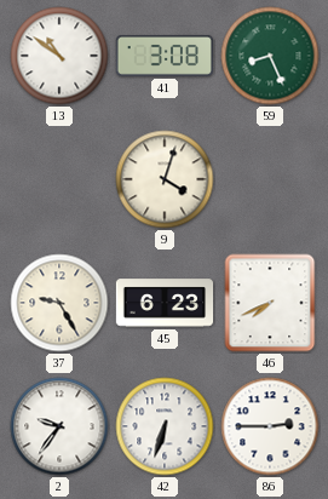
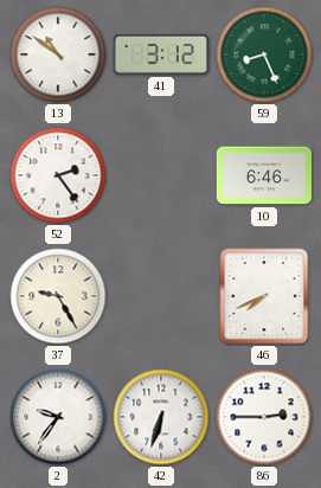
41: 3:08 -> 3:12
52: none -> 2:24
9: 4:03 -> none
10: none -> 6:46
45: 6:23 -> none
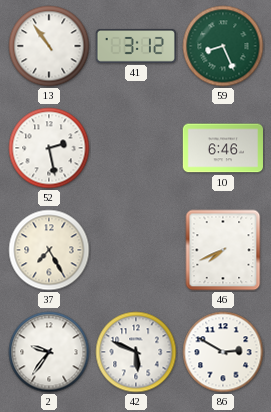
13: 10:51 -> 10:54
52: 2:24 -> 2:28
37: 9:25 -> 7:25
42: 6:33 -> 5:49
86: 2:45 -> 2:50
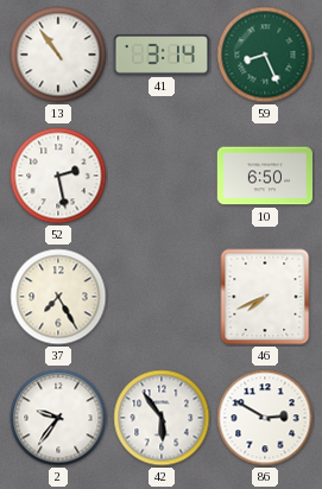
41: 3:12 -> 3:14
10: 6:46 -> 6:50
42: 5:49 -> 5:54
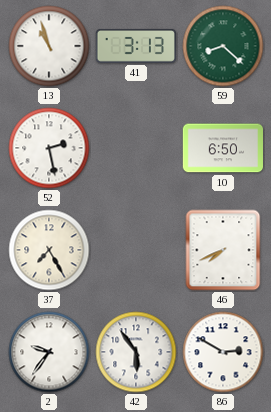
13: 10:54 -> 10:57
41: 3:14 -> 3:13
59: 8:26 -> 8:22
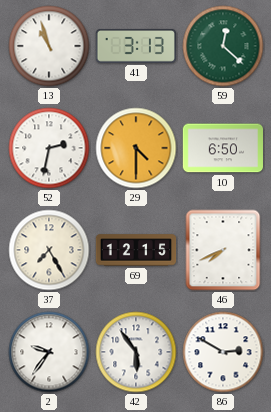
59: 8:22 -> 12:22
52: 2:28 -> 2:32
29: none -> 4:30
69: none -> 12:15
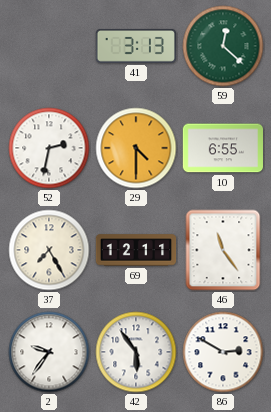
13: 10:57 -> none
10: 6:50 -> 6:55
69: 12:15 -> 12:11
46: 7:41 -> 11:24
